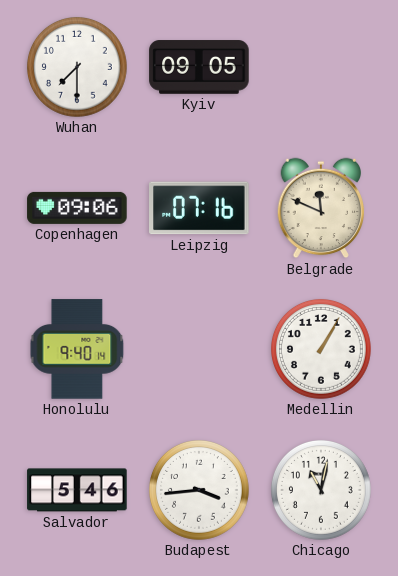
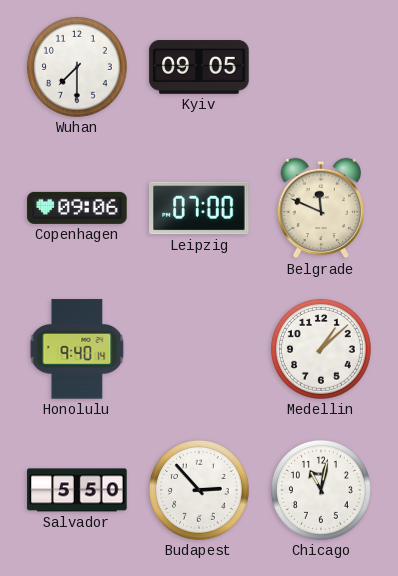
Leipzig: 07:16 -> 07:00
Medellin: 1:05 -> 1:08
Salvador: 5:46 -> 5:50
Budapest: 3:44 -> 2:53
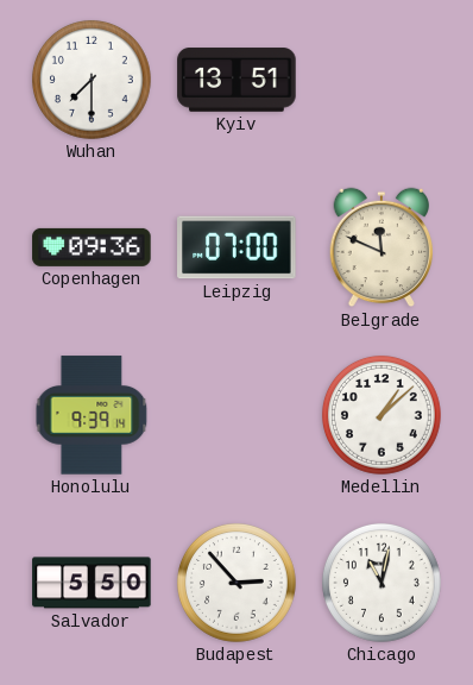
Kyiv: 09:05 -> 13:51
Copenhagen: 09:06 -> 09:36
Honolulu: 9:40 -> 9:39
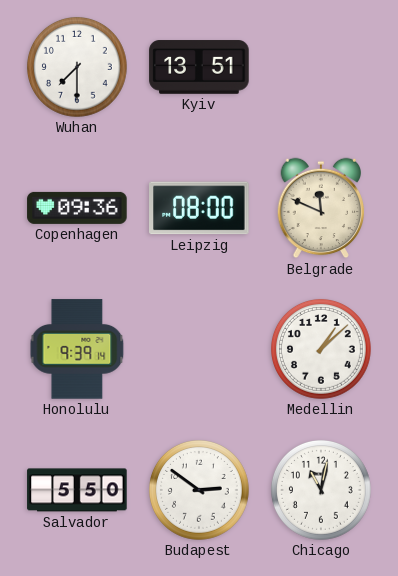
Leipzig: 07:00 -> 08:00
Budapest: 2:53 -> 2:51
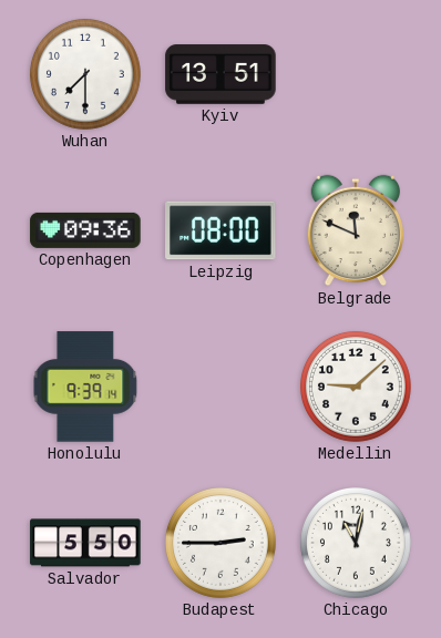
Medellin: 1:08 -> 9:08
Budapest: 2:51 -> 2:45
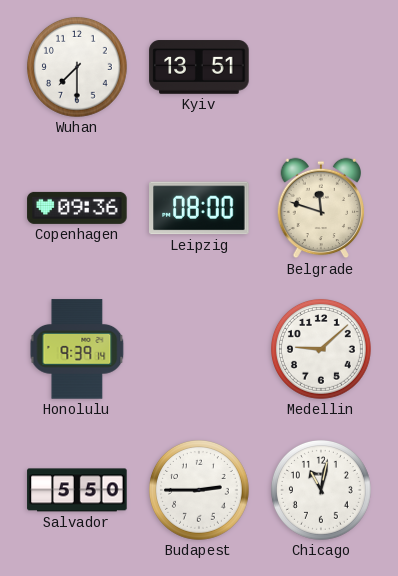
Belgrade: 11:49 -> 11:48
